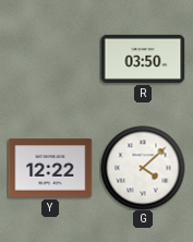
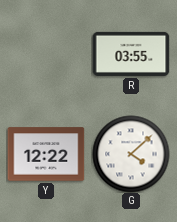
R: 03:50 -> 03:55
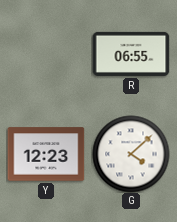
R: 03:55 -> 06:55
Y: 12:22 -> 12:23
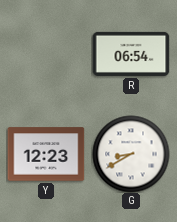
R: 06:55 -> 06:54
G: 4:08 -> 8:40
